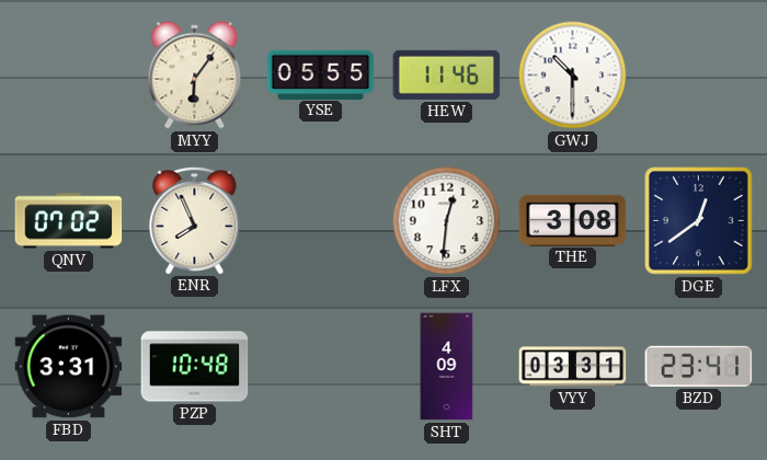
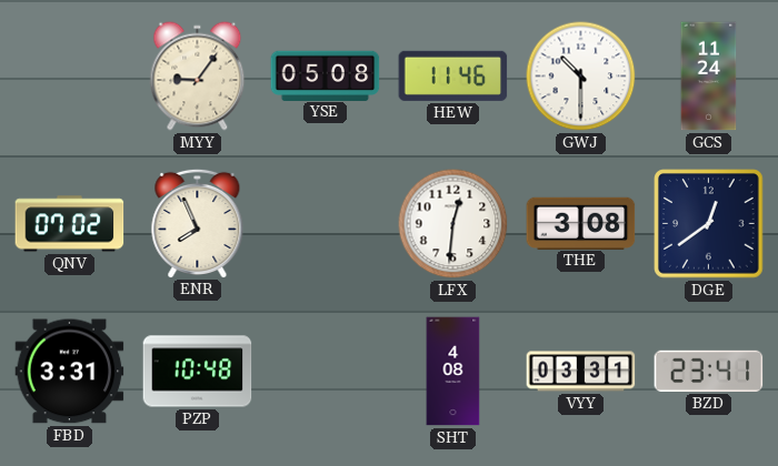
MYY: 6:06 -> 9:06
YSE: 05:55 -> 05:08
GCS: none -> 11:24
SHT: 4:09 -> 4:08
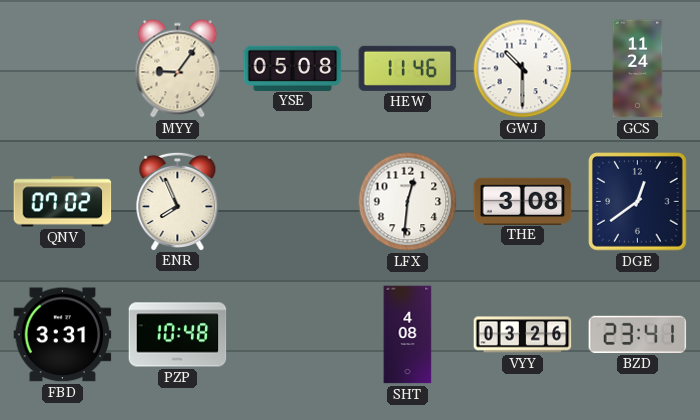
VYY: 03:31 -> 03:26
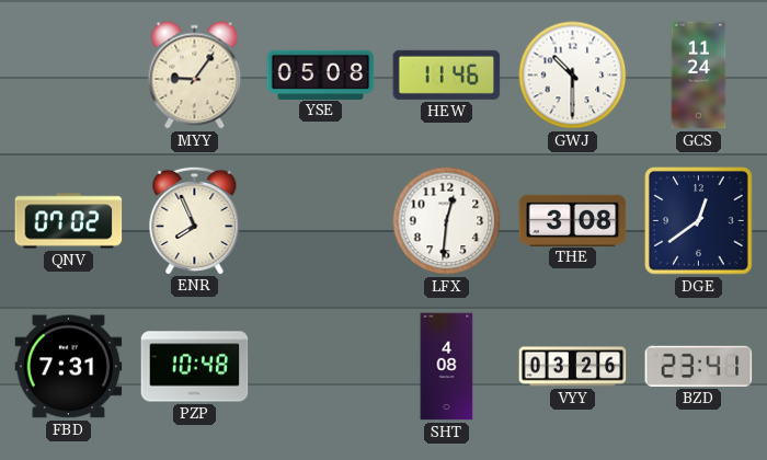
FBD: 3:31 -> 7:31
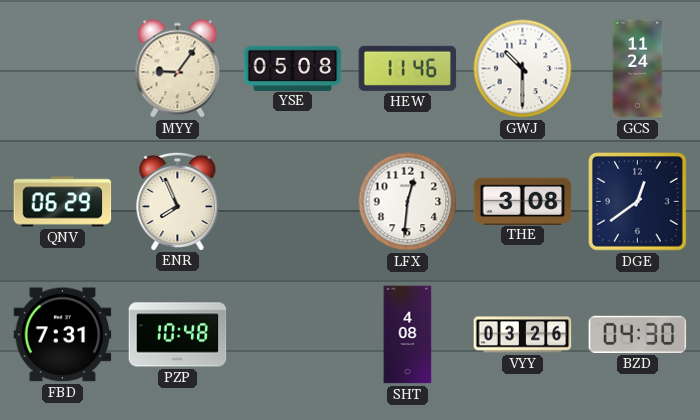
QNV: 07:02 -> 06:29
BZD: 23:41 -> 04:30
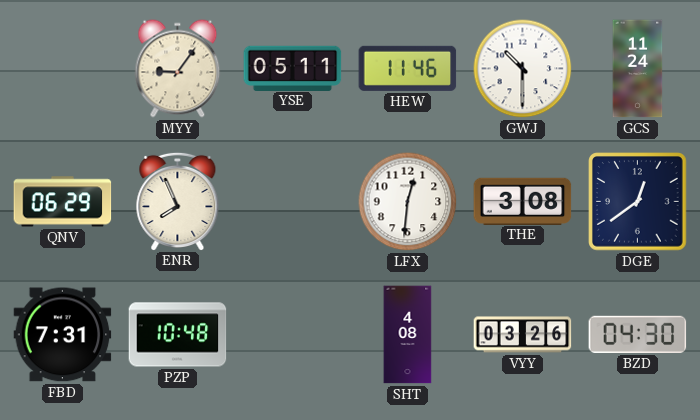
YSE: 05:08 -> 05:11
